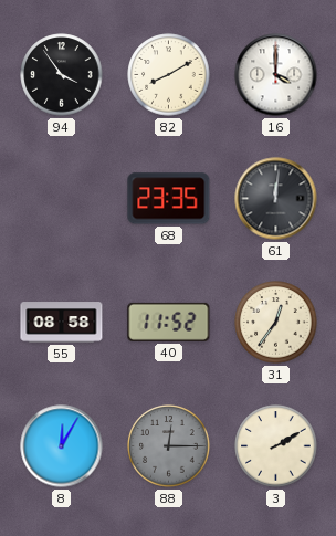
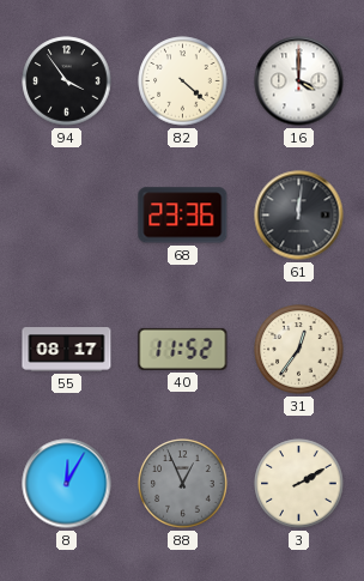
82: 8:10 -> 4:22
68: 23:35 -> 23:36
55: 08:58 -> 08:17
88: 12:15 -> 12:56
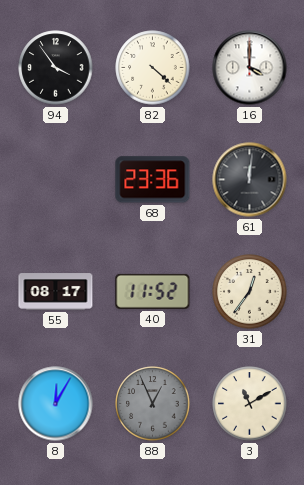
3: 2:10 -> 11:10
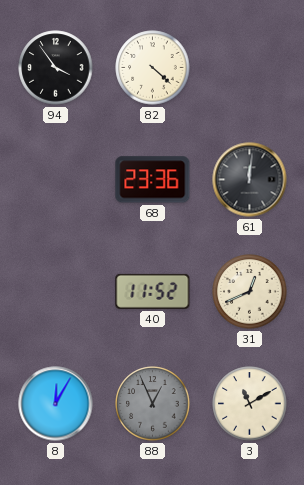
16: 4:00 -> none
55: 08:17 -> none
31: 12:36 -> 12:41
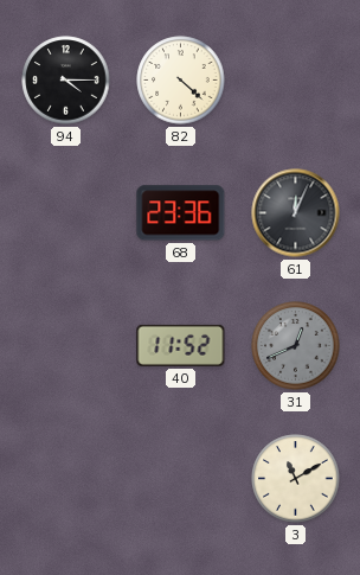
94: 3:54 -> 4:15
61: 12:01 -> 12:04
31 dial: cream -> grey
8: 12:05 -> none
88: 12:56 -> none
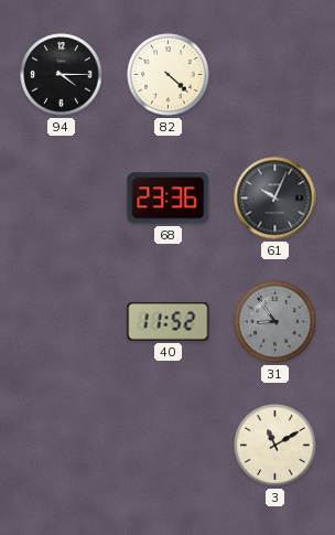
61: 12:04 -> 10:04
31: 12:41 -> 8:54
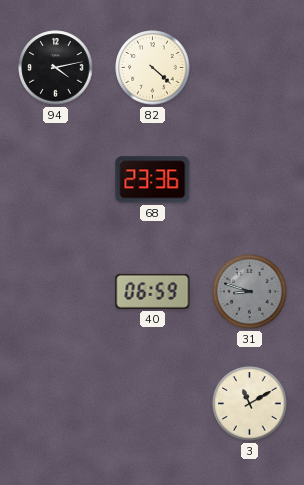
94: 4:15 -> 4:13
61: 10:04 -> none
40: 11:52 -> 06:59
31: 8:54 -> 8:48
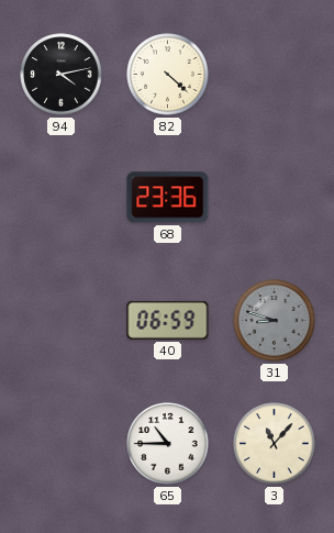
65: none -> 10:45
3: 11:10 -> 11:07
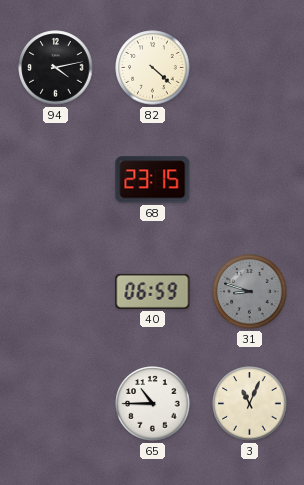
68: 23:36 -> 23:15
3: 11:07 -> 11:04
